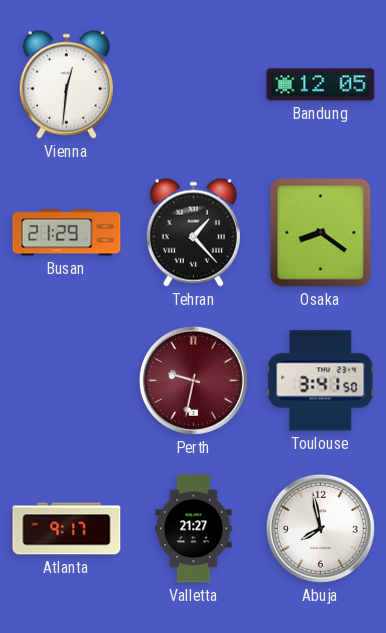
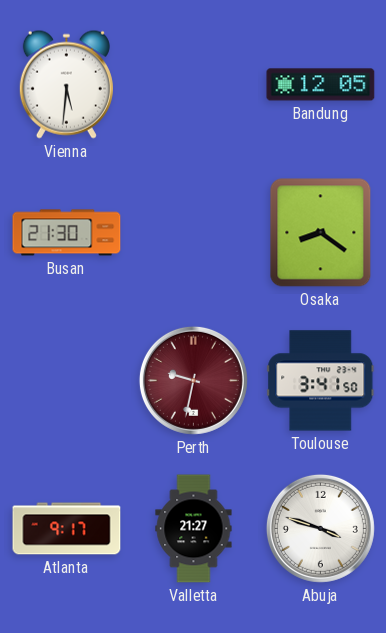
Vienna: 12:31 -> 5:31
Busan: 21:29 -> 21:30
Tehran: 1:23 -> none
Abuja: 7:58 -> 3:48
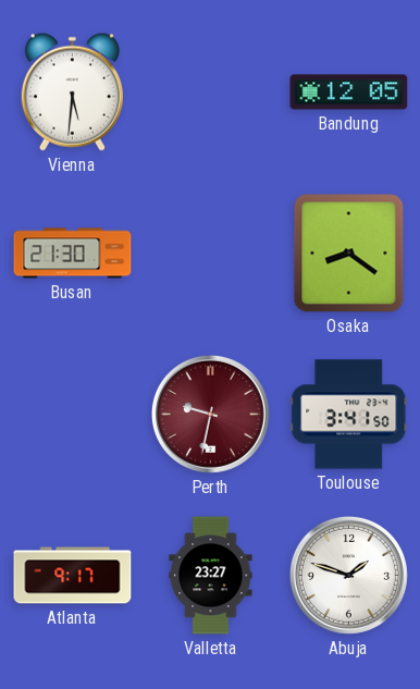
Valletta: 21:27 -> 23:27
Abuja: 3:48 -> 1:48
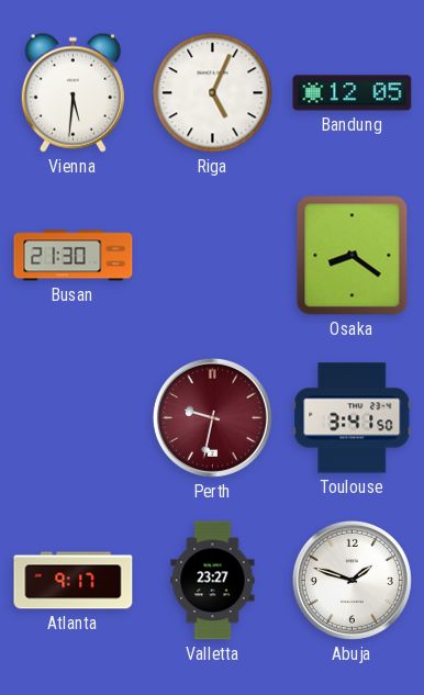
Riga: none -> 5:04
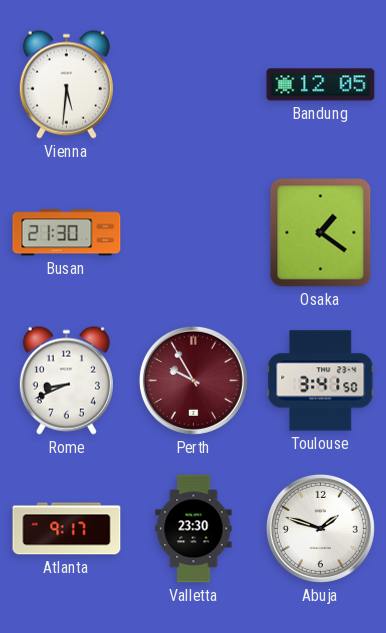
Riga: 5:04 -> none
Osaka: 8:21 -> 1:21
Rome: none -> 8:41
Perth: 9:32 -> 9:55
Valletta: 23:27 -> 23:30
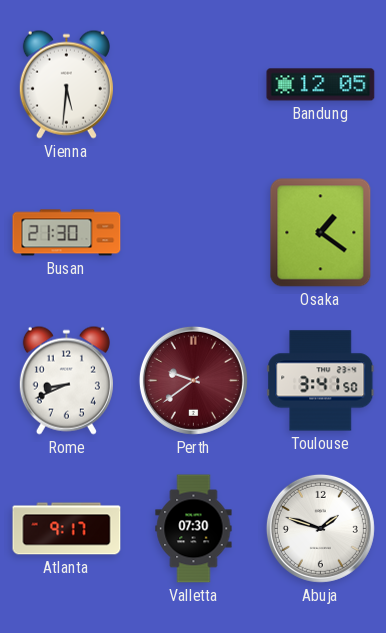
Perth: 9:55 -> 9:39
Valletta: 23:30 -> 07:30
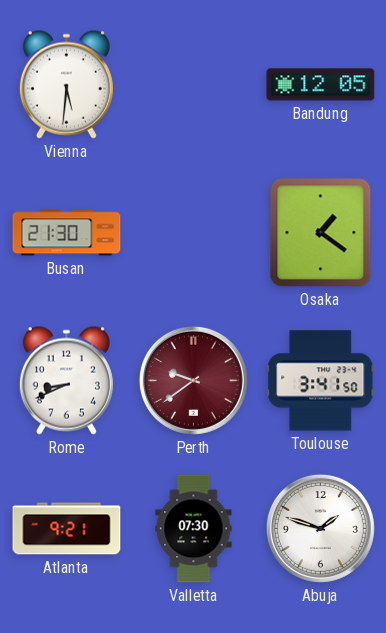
Atlanta: 9:17 -> 9:21
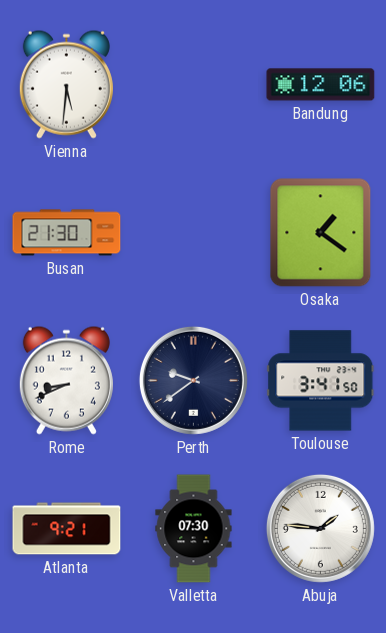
Bandung: 12:05 -> 12:06
Perth dial: burgundy -> navy
Abuja: 1:48 -> 1:46
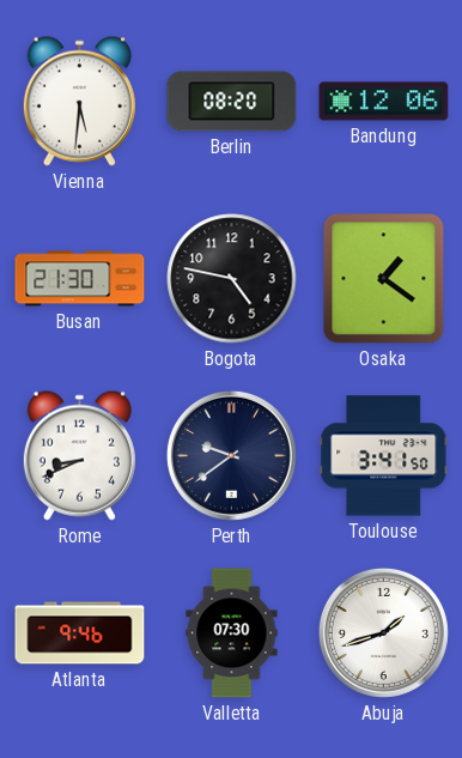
Berlin: none -> 08:20
Bogota: none -> 4:47
Atlanta: 9:21 -> 9:46
Abuja: 1:46 -> 1:42
